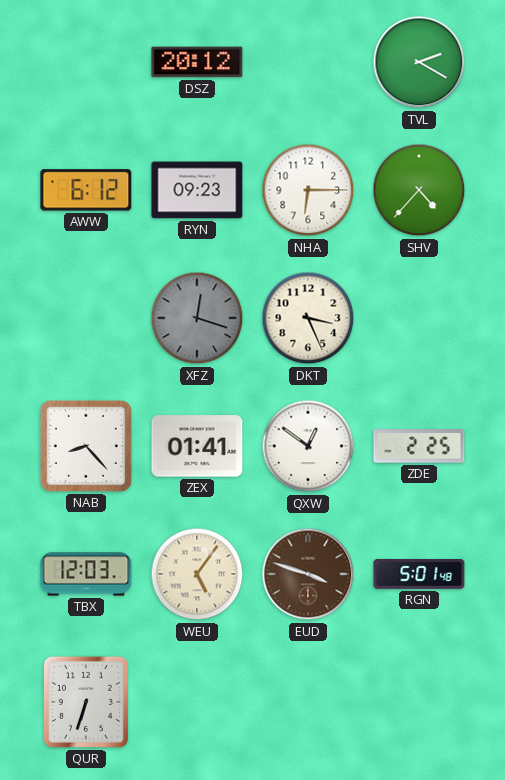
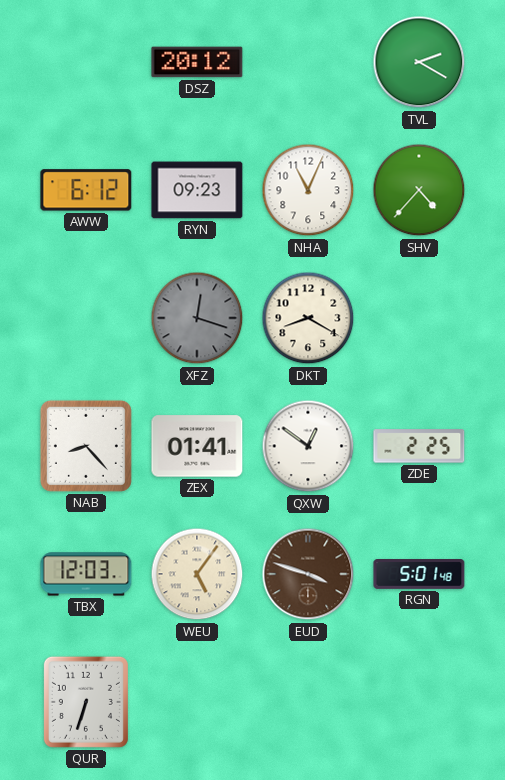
NHA: 6:15 -> 11:04
DKT: 3:26 -> 8:20
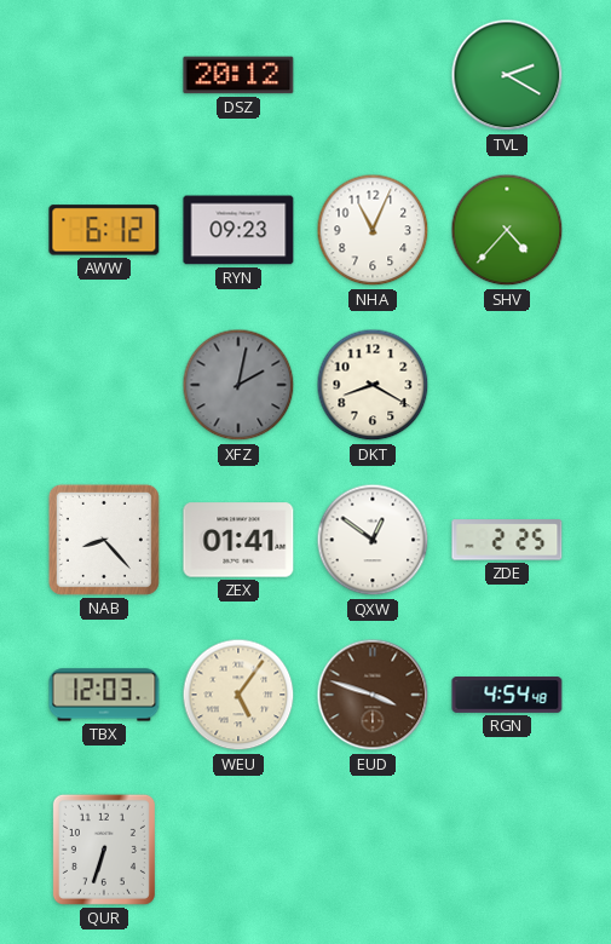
XFZ: 12:18 -> 2:02
RGN: 5:01 -> 4:54
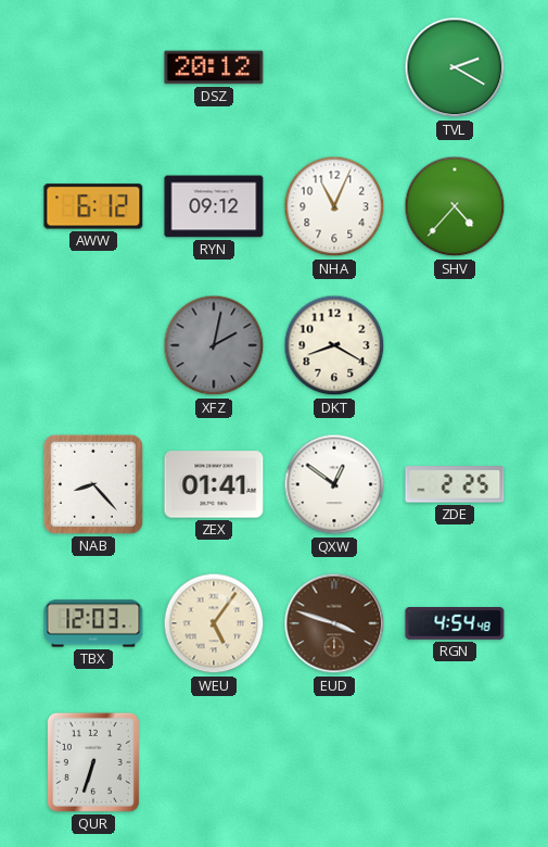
RYN: 09:23 -> 09:12
